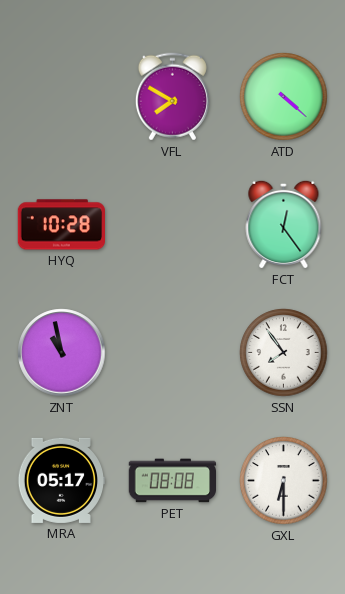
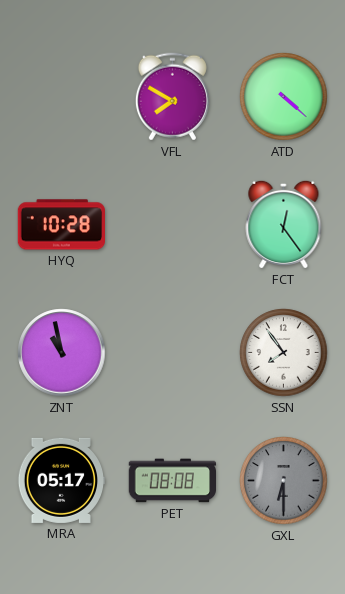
GXL dial: white -> grey
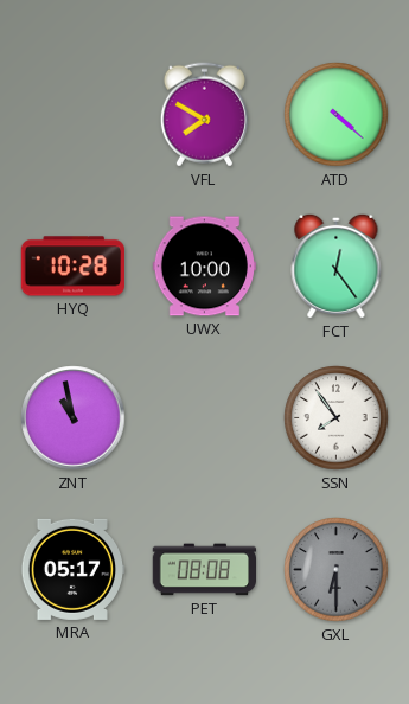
UWX: none -> 10:00
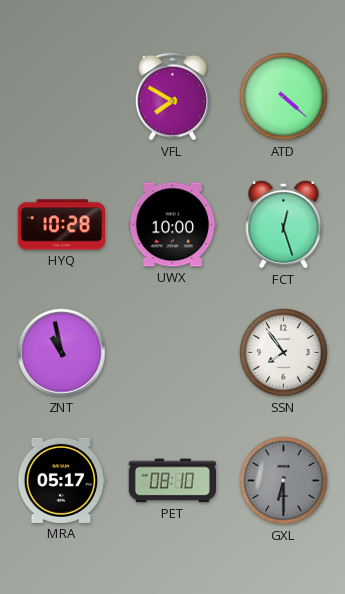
FCT: 12:24 -> 12:27
PET: 08:08 -> 08:10
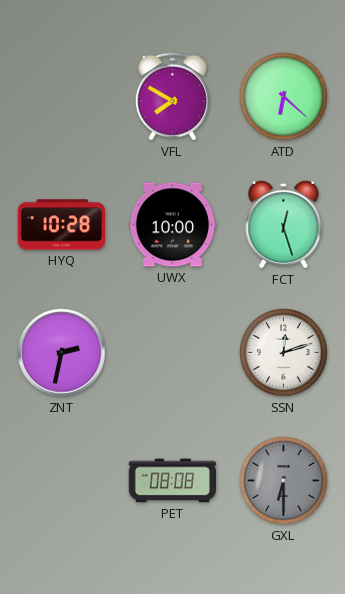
ATD: 4:22 -> 6:22
ZNT: 10:58 -> 2:32
SSN: 7:54 -> 12:12
MRA: 05:17 -> none
PET: 08:10 -> 08:08
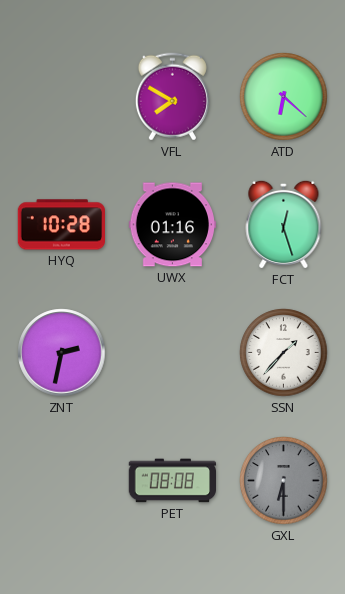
UWX: 10:00 -> 01:16
SSN: 12:12 -> 1:37
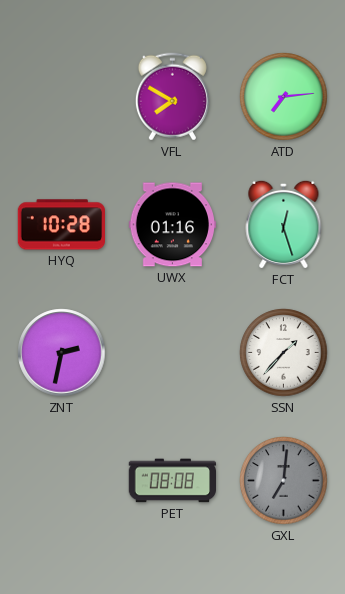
ATD: 6:22 -> 7:14
GXL: 6:30 -> 7:01
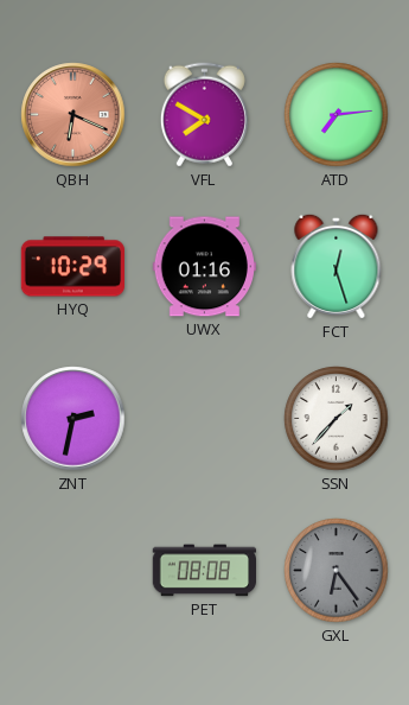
QBH: none -> 6:19
HYQ: 10:28 -> 10:29
GXL: 7:01 -> 6:24
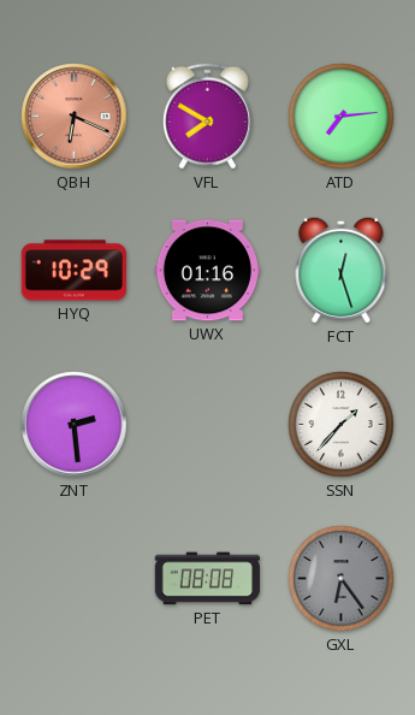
ZNT: 2:32 -> 2:29
